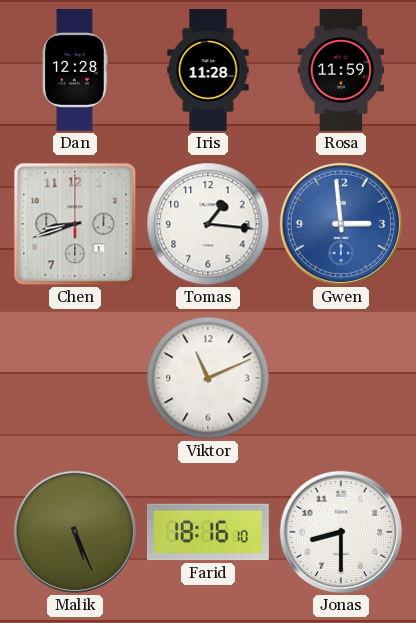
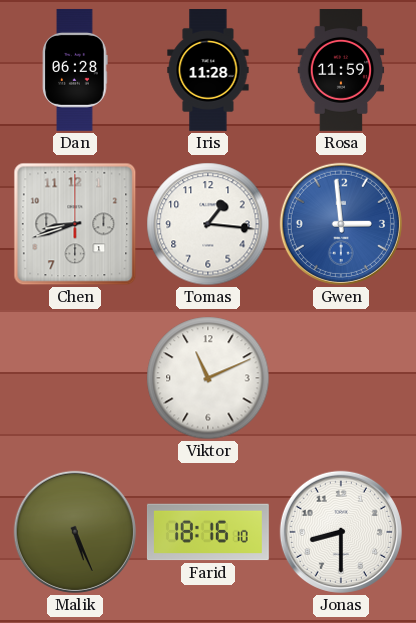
Dan: 12:28 -> 06:28
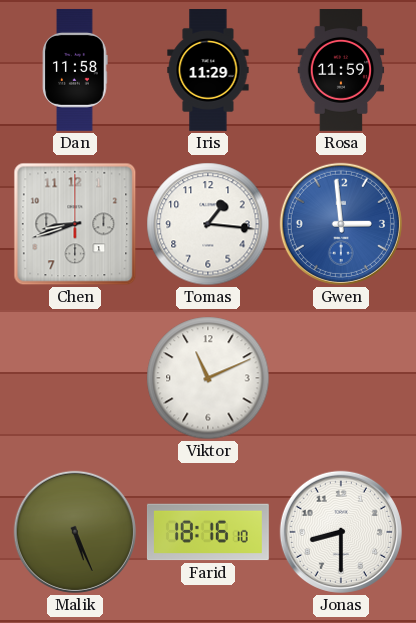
Dan: 06:28 -> 11:58
Iris: 11:28 -> 11:29
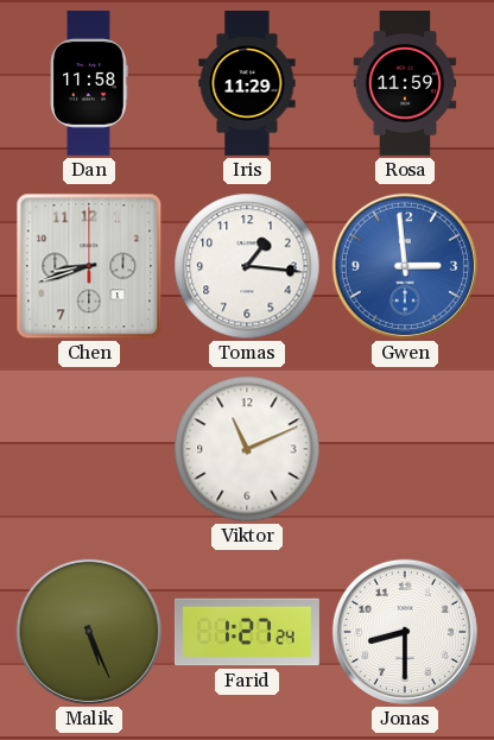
Farid: 18:16 -> 1:27
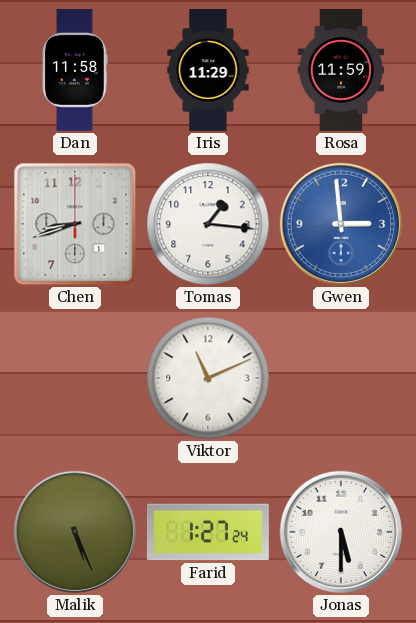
Jonas: 8:30 -> 5:30
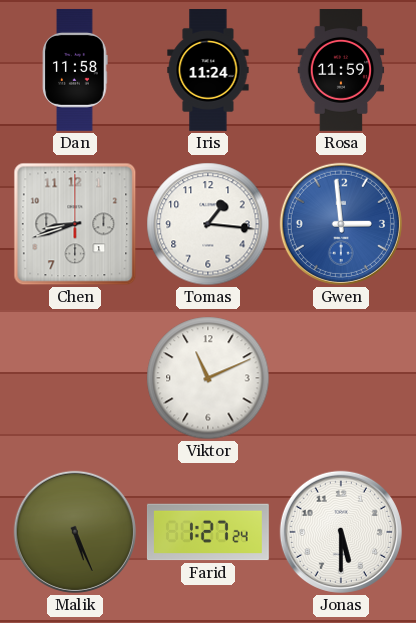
Iris: 11:29 -> 11:24
